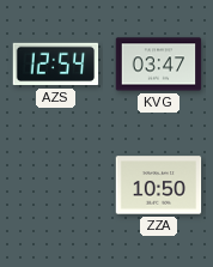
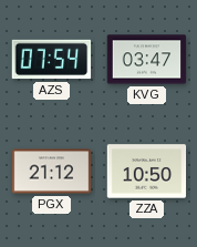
AZS: 12:54 -> 07:54
PGX: none -> 21:12
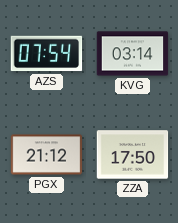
KVG: 03:47 -> 03:14
ZZA: 10:50 -> 17:50
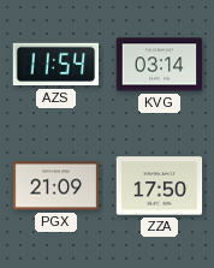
AZS: 07:54 -> 11:54
PGX: 21:12 -> 21:09
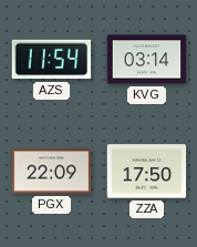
PGX: 21:09 -> 22:09
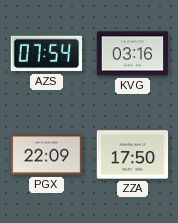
AZS: 11:54 -> 07:54
KVG: 03:14 -> 03:16
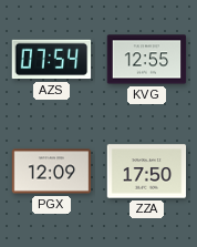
KVG: 03:16 -> 12:55
PGX: 22:09 -> 12:09
